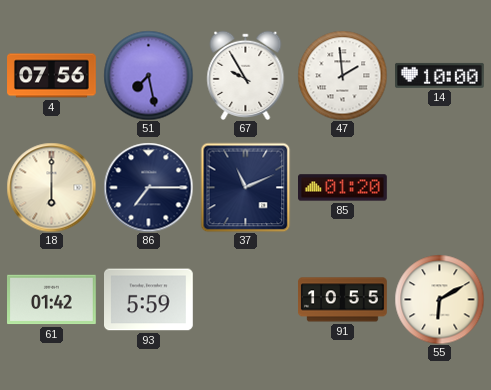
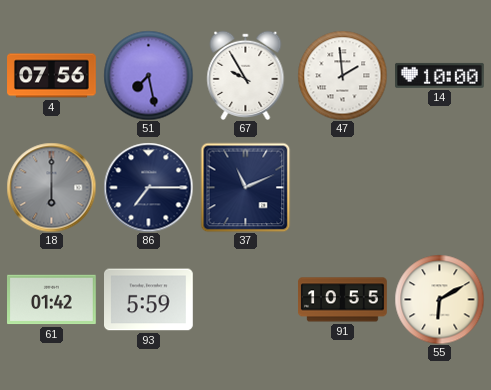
18 dial: cream -> grey
85: 01:20 -> none
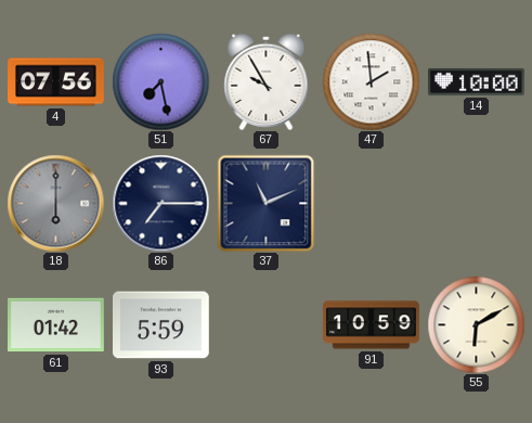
91: 10:55 -> 10:59
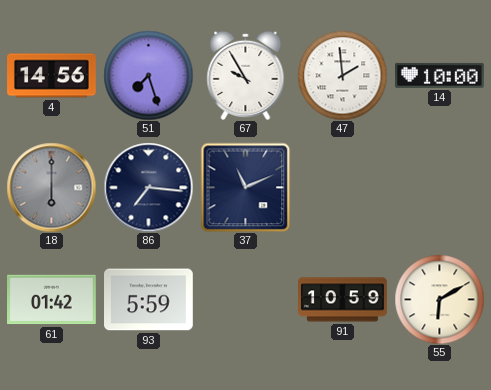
4: 07:56 -> 14:56
51: 7:28 -> 7:27
86: 7:15 -> 7:16
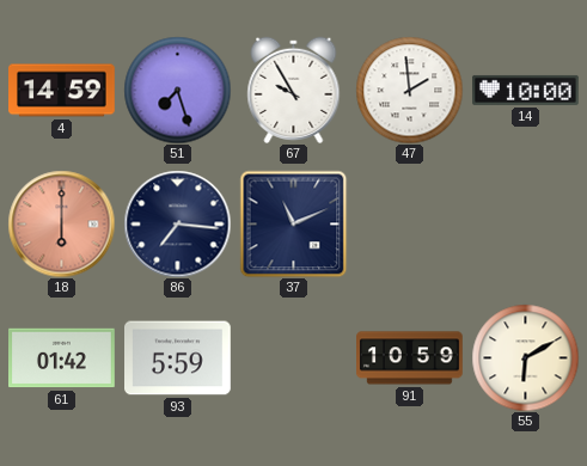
4: 14:56 -> 14:59
18 dial: grey -> salmon
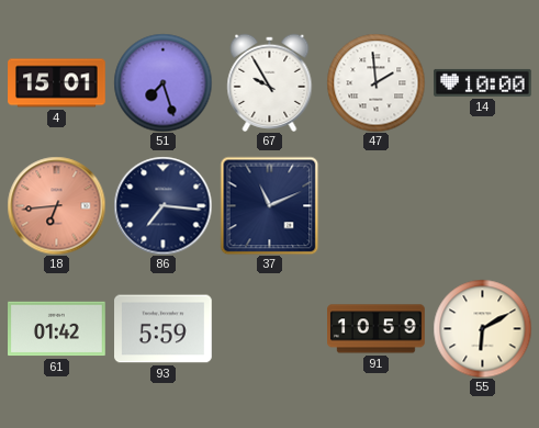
4: 14:59 -> 15:01
18: 6:00 -> 6:44
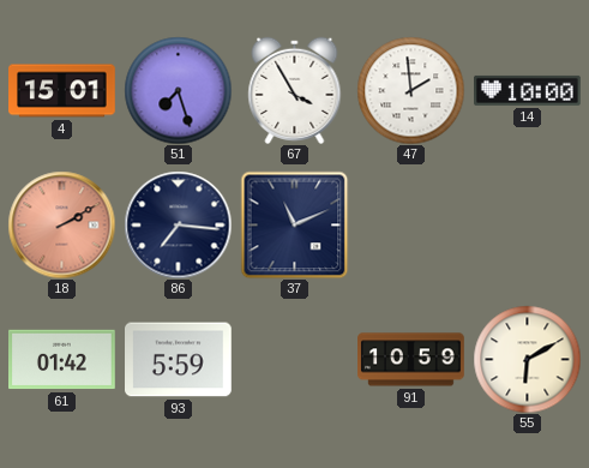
67: 9:55 -> 3:55
18: 6:44 -> 2:10
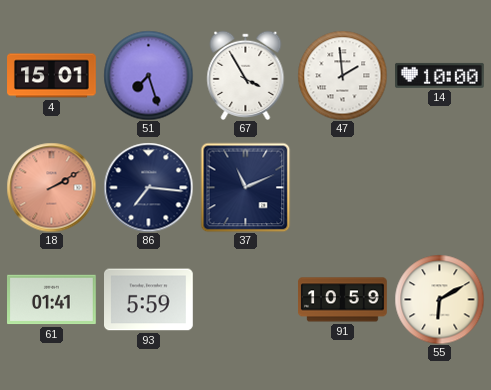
61: 01:42 -> 01:41
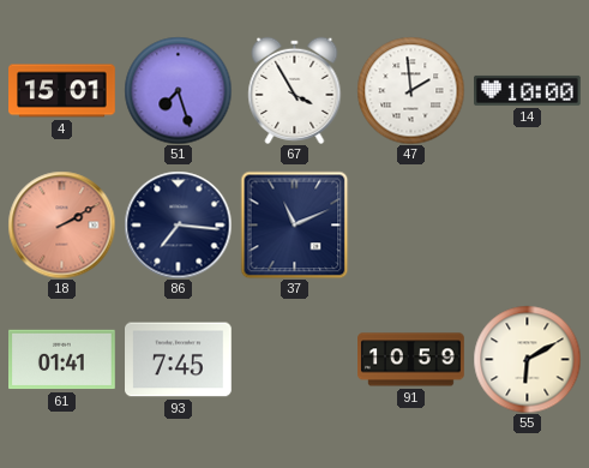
93: 5:59 -> 7:45
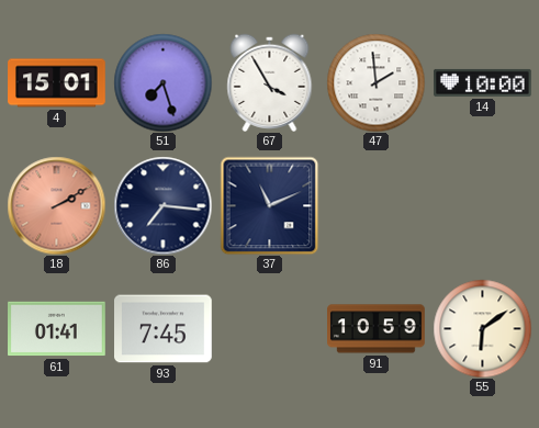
55: 6:10 -> 6:09
